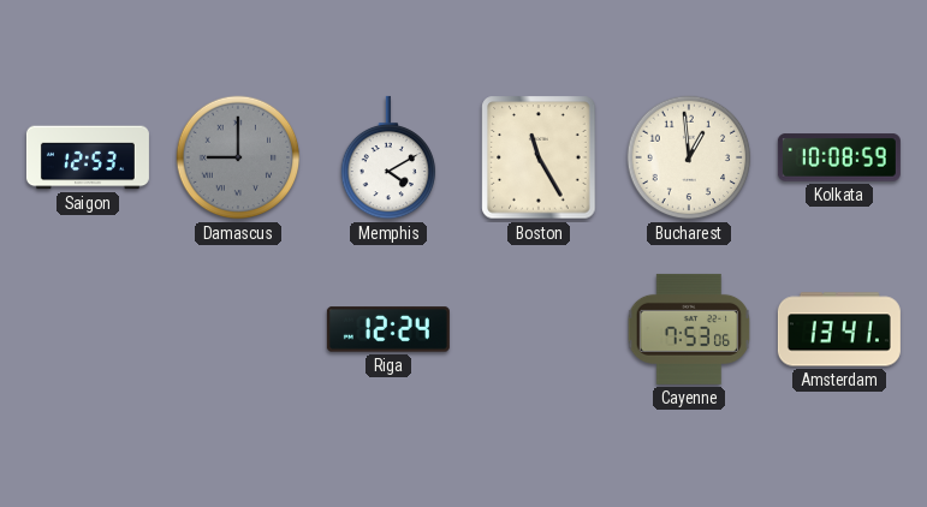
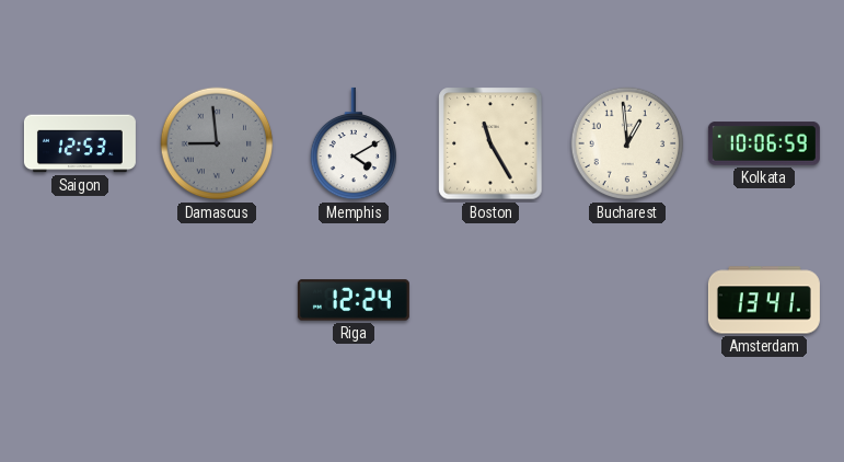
Damascus: 9:00 -> 8:59
Kolkata: 10:08 -> 10:06
Cayenne: 7:53 -> none
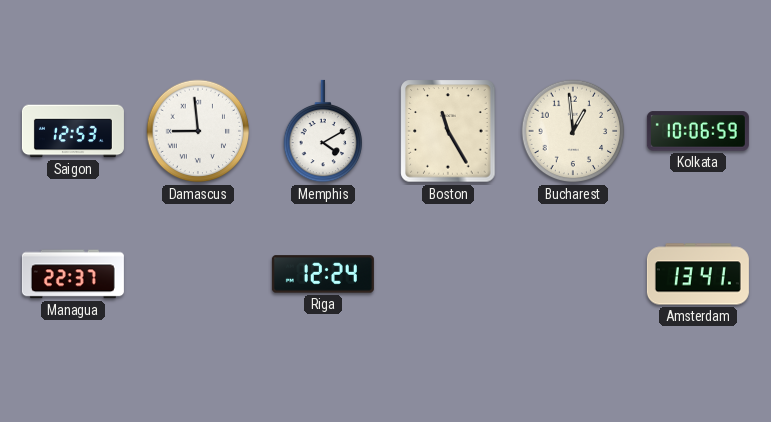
Damascus dial: grey -> white
Managua: none -> 22:37
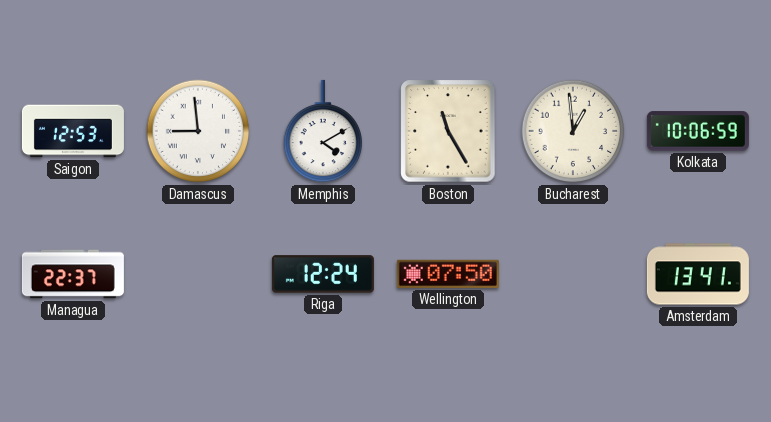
Wellington: none -> 07:50
